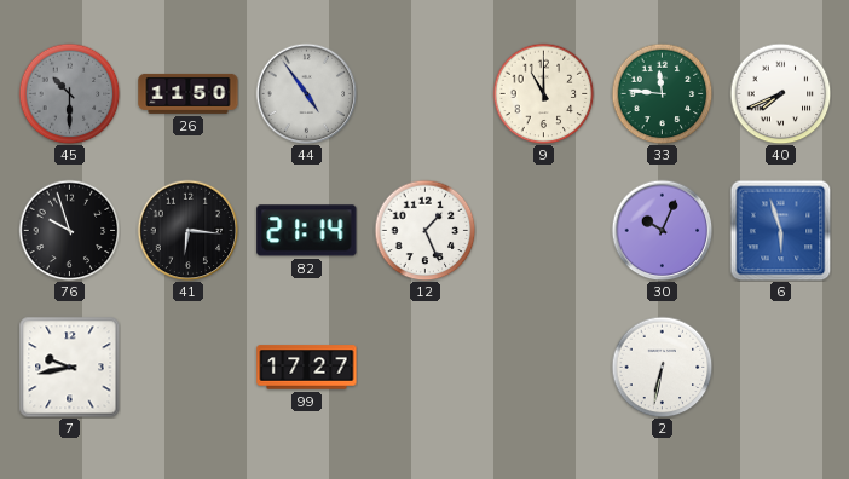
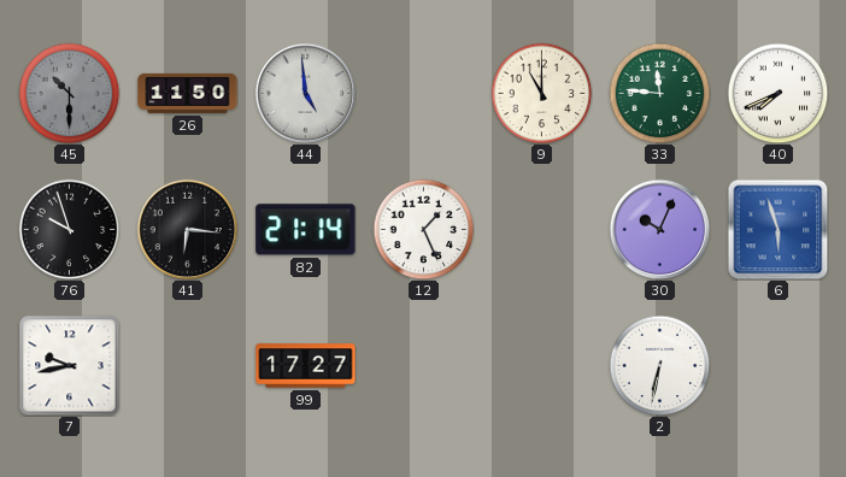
44: 4:54 -> 4:59
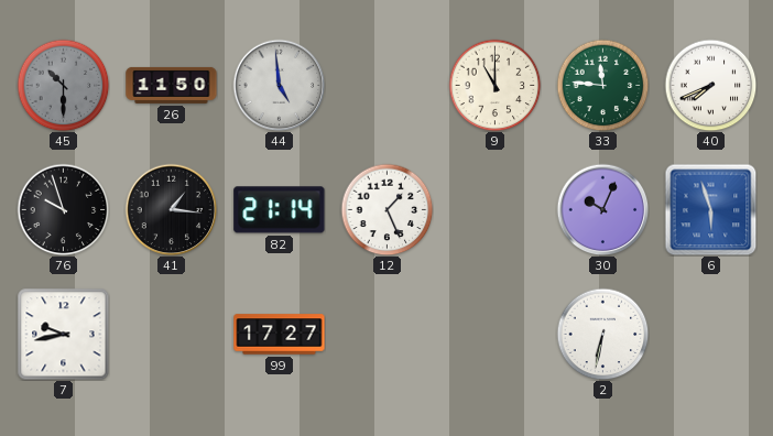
41: 6:16 -> 1:16
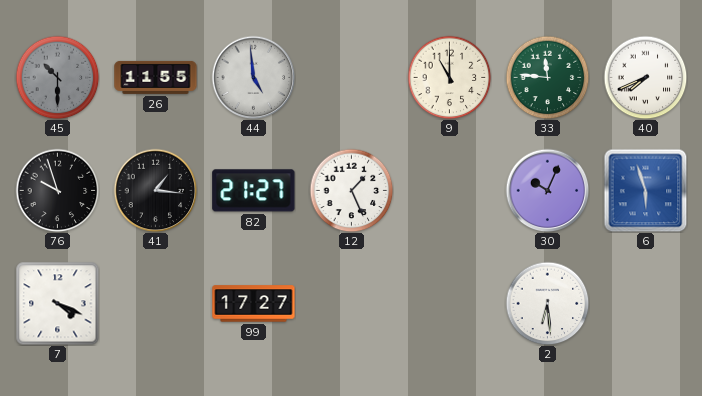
26: 11:50 -> 11:55
82: 21:14 -> 21:27
7: 9:43 -> 4:19
2: 6:32 -> 6:29
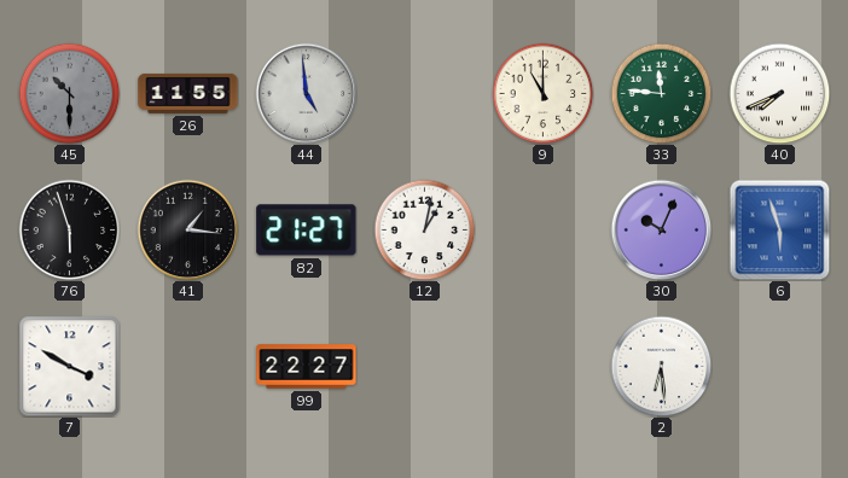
76: 9:57 -> 5:57
12: 1:26 -> 1:02
7: 4:19 -> 3:50
99: 17:27 -> 22:27
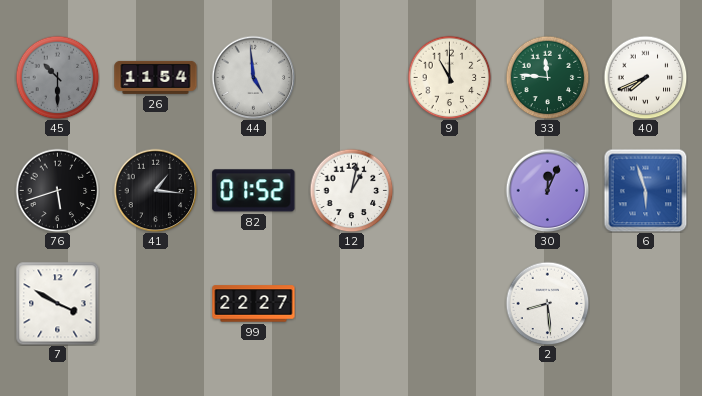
26: 11:55 -> 11:54
76: 5:57 -> 5:42
82: 21:27 -> 01:52
30: 10:04 -> 12:04
2: 6:29 -> 8:29
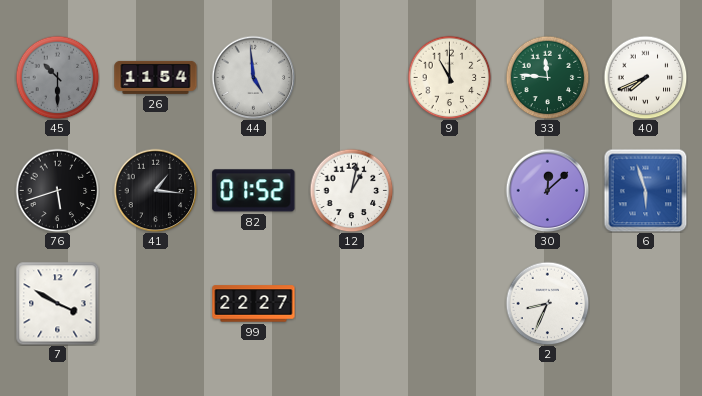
30: 12:04 -> 12:08
2: 8:29 -> 8:34
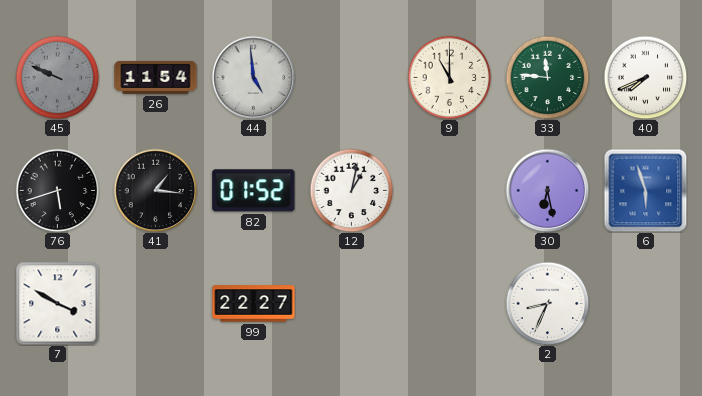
45: 10:30 -> 9:49
30: 12:08 -> 6:28
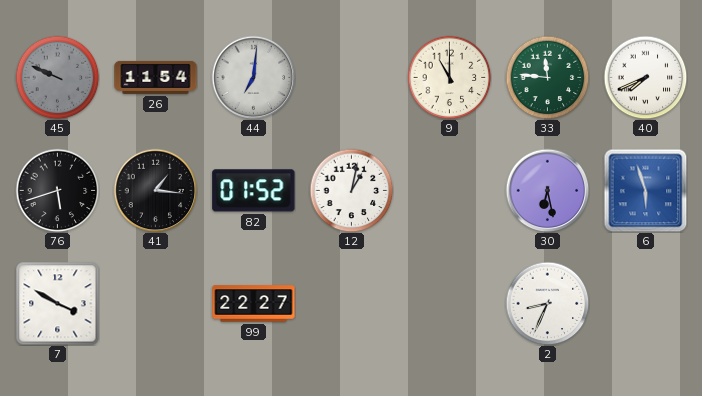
44: 4:59 -> 7:01
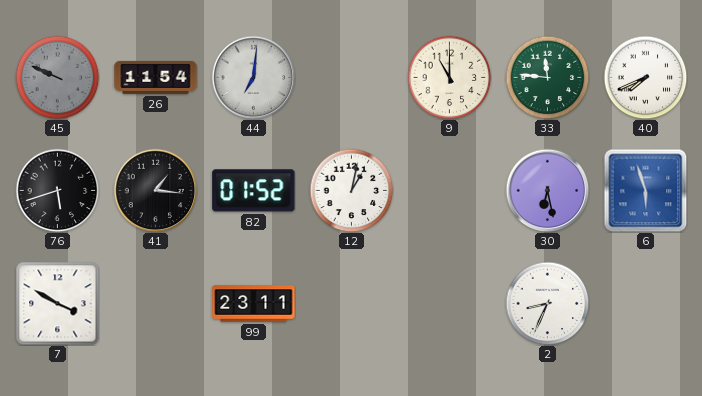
99: 22:27 -> 23:11
